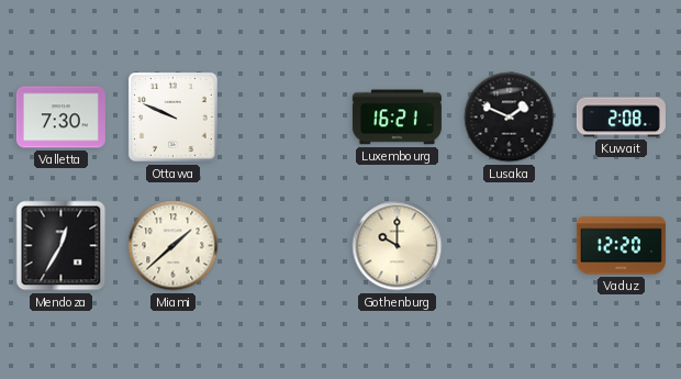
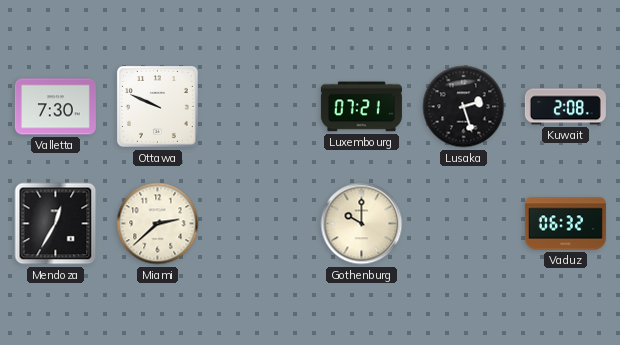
Luxembourg: 16:21 -> 07:21
Lusaka: 1:49 -> 2:27
Miami: 1:38 -> 2:38
Vaduz: 12:20 -> 06:32
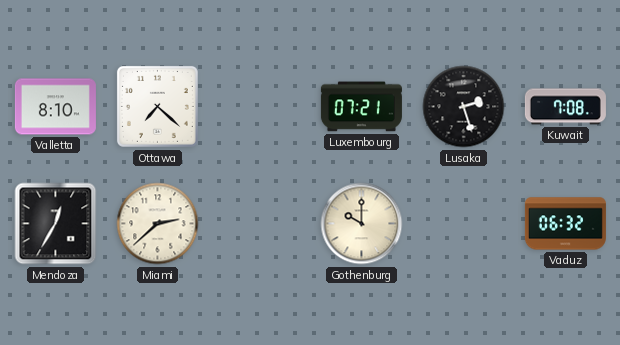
Valletta: 7:30 -> 8:10
Ottawa: 9:49 -> 7:22
Kuwait: 2:08 -> 7:08
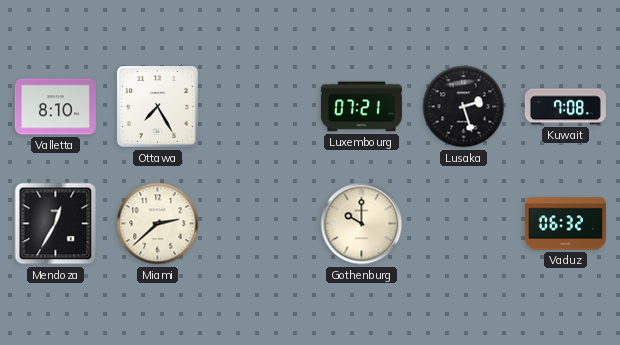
Ottawa: 7:22 -> 7:25
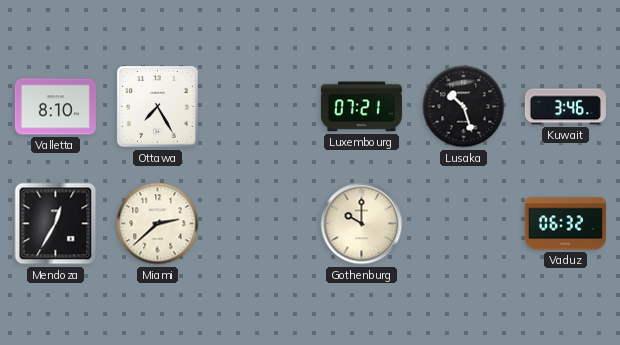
Lusaka: 2:27 -> 10:27
Kuwait: 7:08 -> 3:46
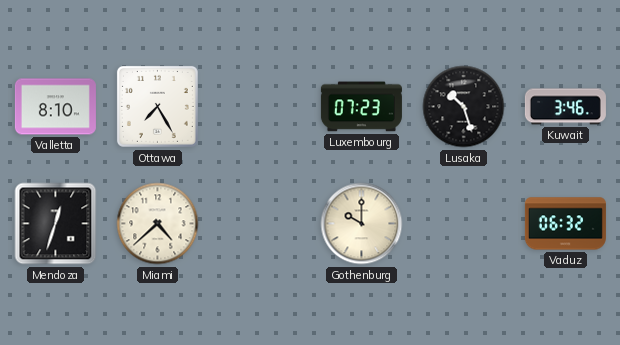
Luxembourg: 07:21 -> 07:23
Mendoza: 12:35 -> 12:33
Miami: 2:38 -> 4:38
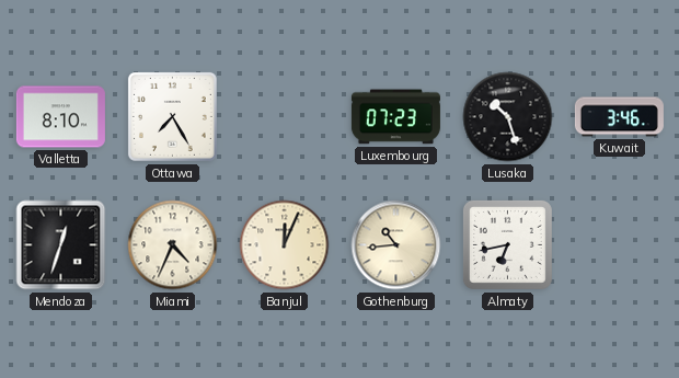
Miami: 4:38 -> 4:34
Banjul: none -> 12:04
Gothenburg: 10:00 -> 10:44
Almaty: none -> 6:43
Vaduz: 06:32 -> none
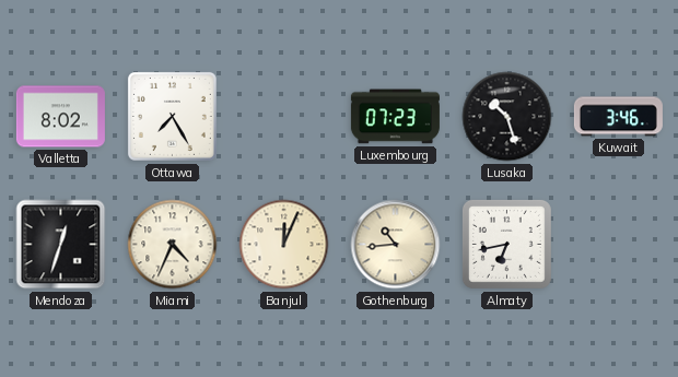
Valletta: 8:10 -> 8:02
